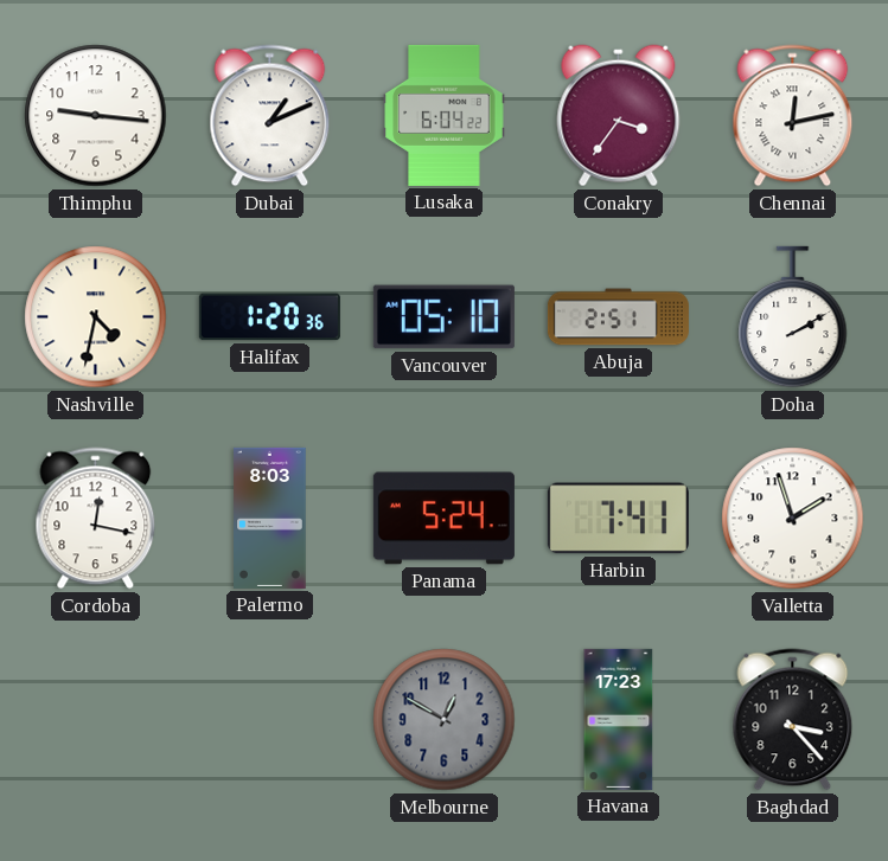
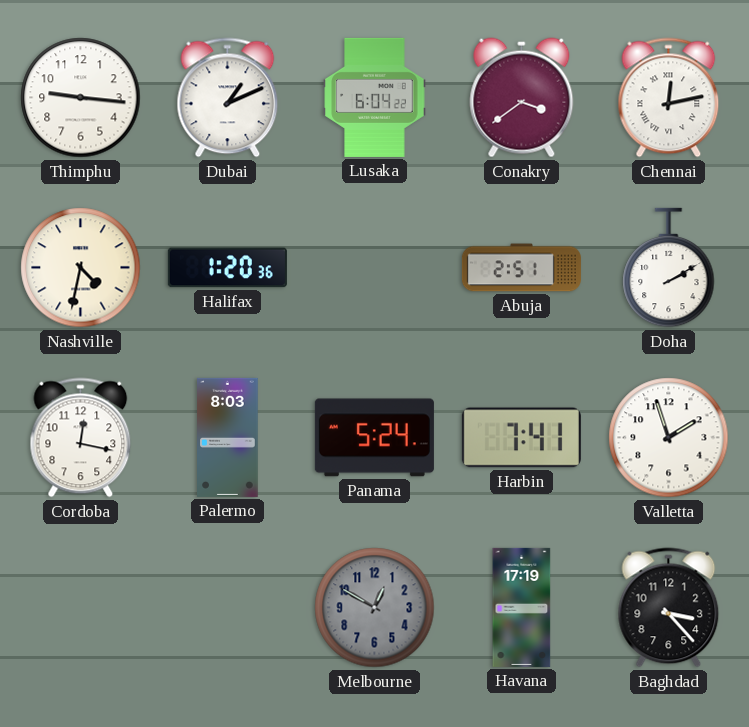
Conakry: 3:36 -> 3:39
Vancouver: 05:10 -> none
Havana: 17:23 -> 17:19
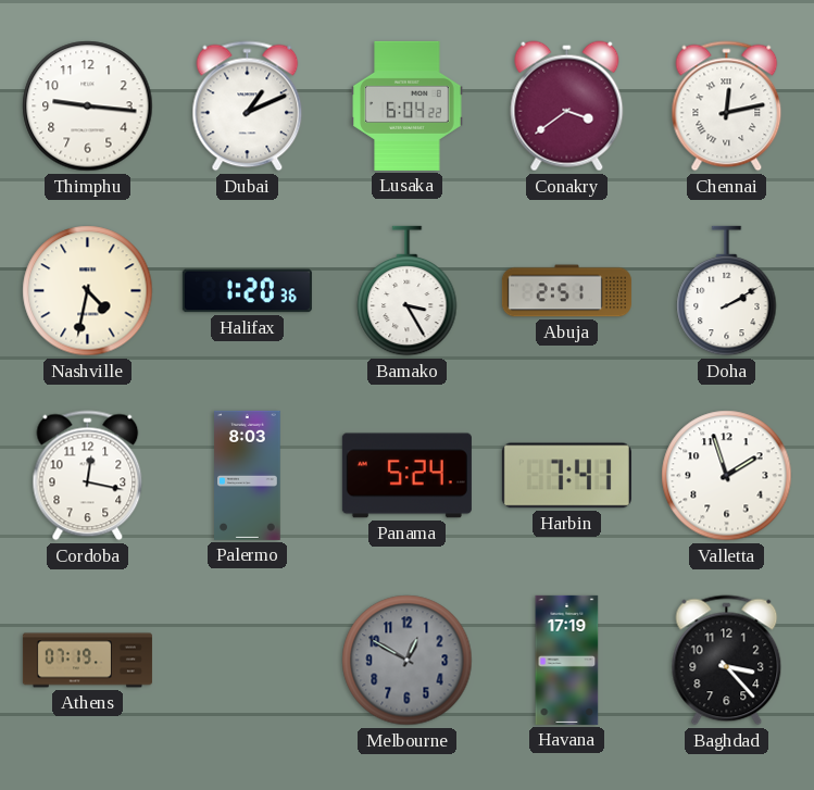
Bamako: none -> 3:25
Athens: none -> 07:19
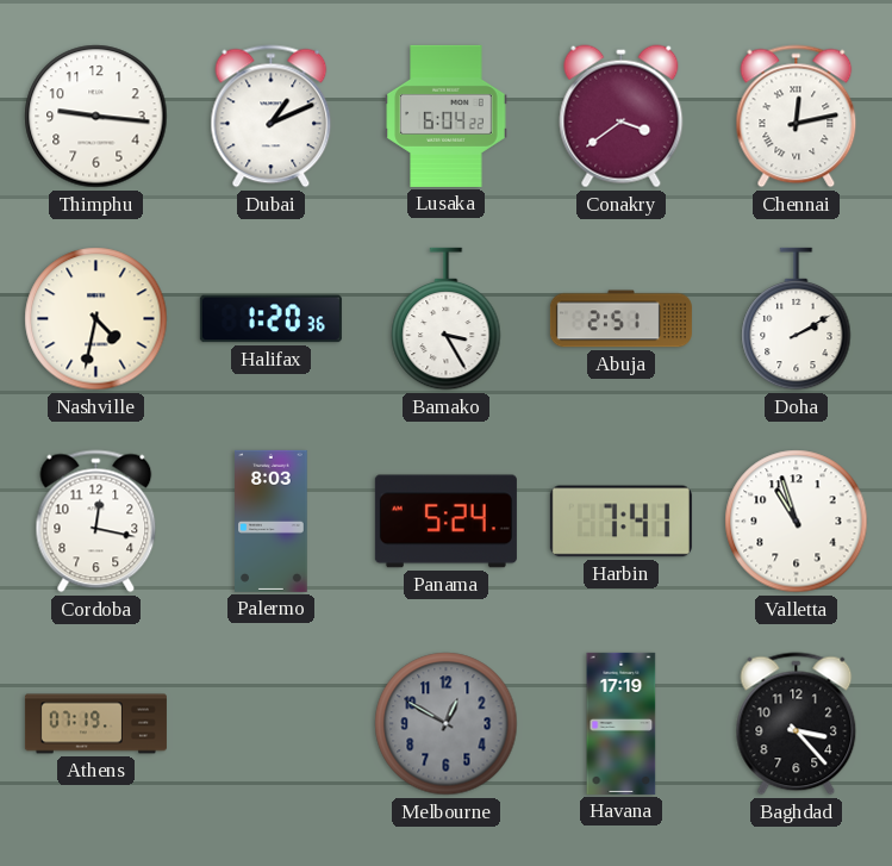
Valletta: 1:57 -> 10:57
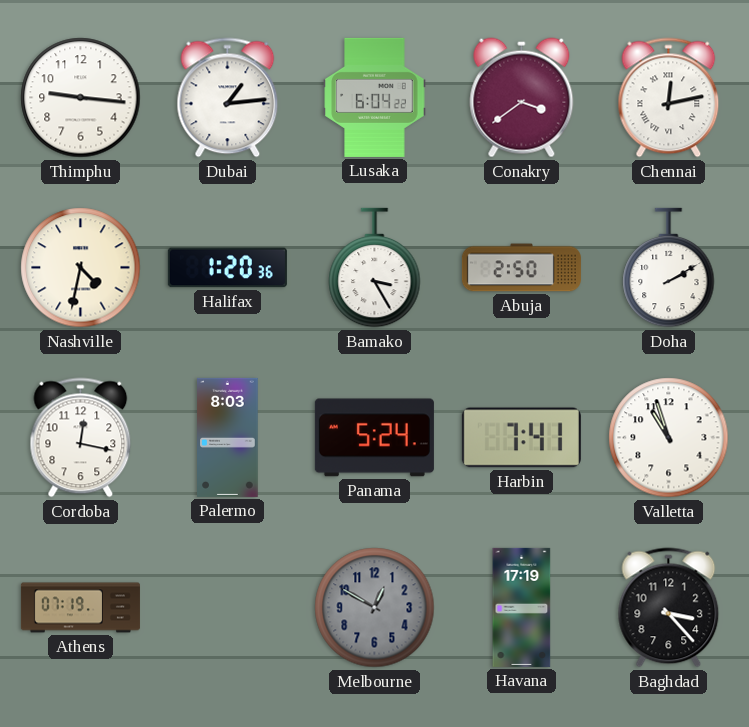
Dubai: 1:11 -> 1:14
Abuja: 2:51 -> 2:50
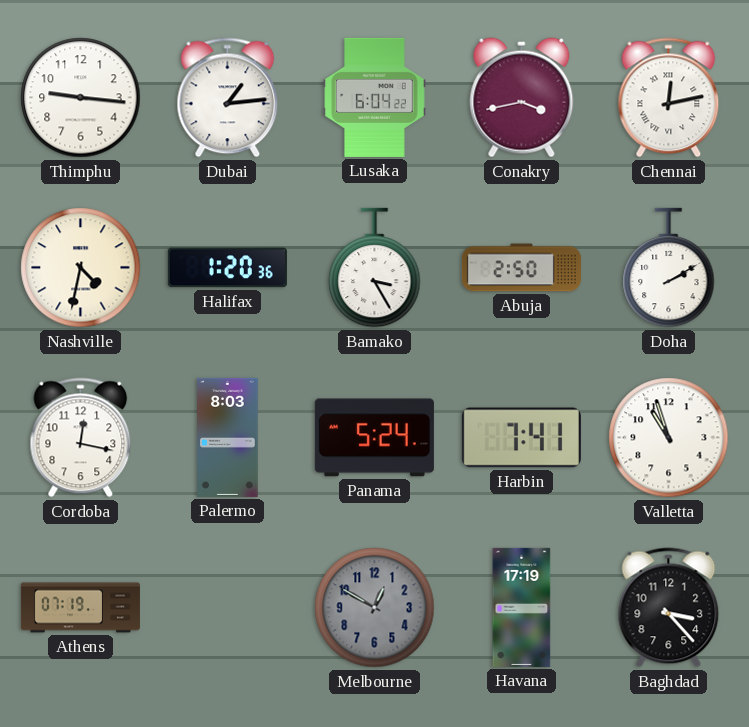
Conakry: 3:39 -> 3:43
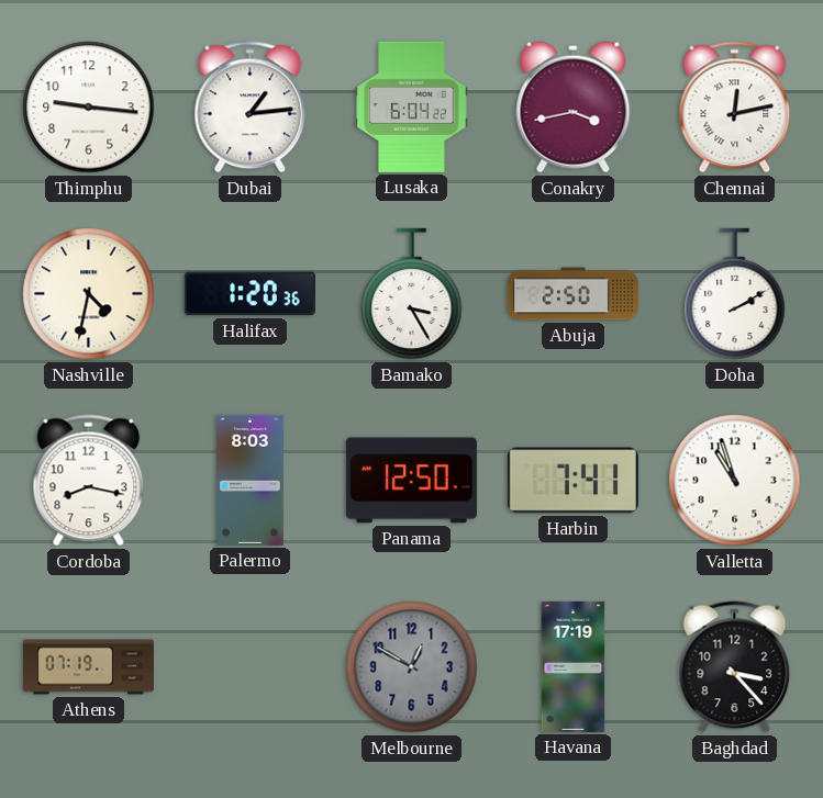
Cordoba: 12:17 -> 8:17
Panama: 5:24 -> 12:50
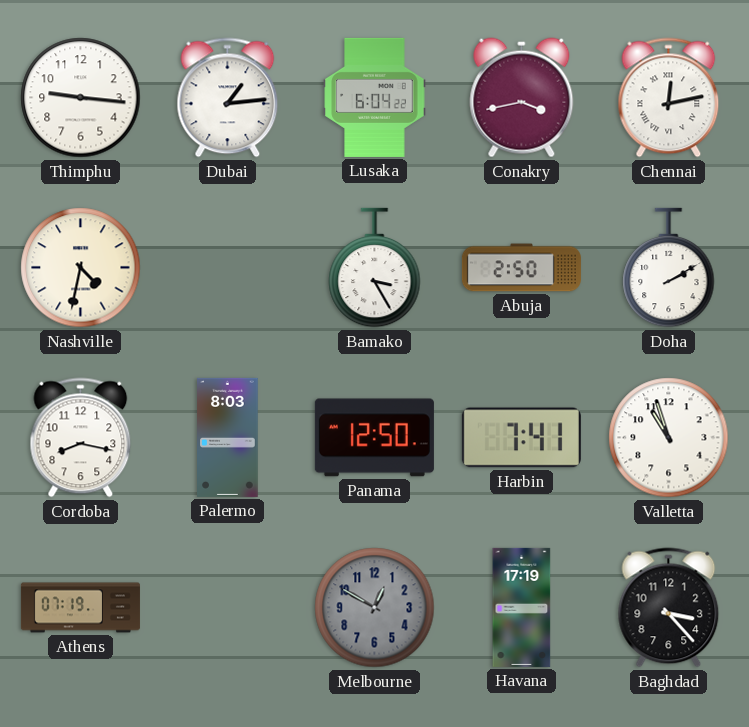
Halifax: 1:20 -> none
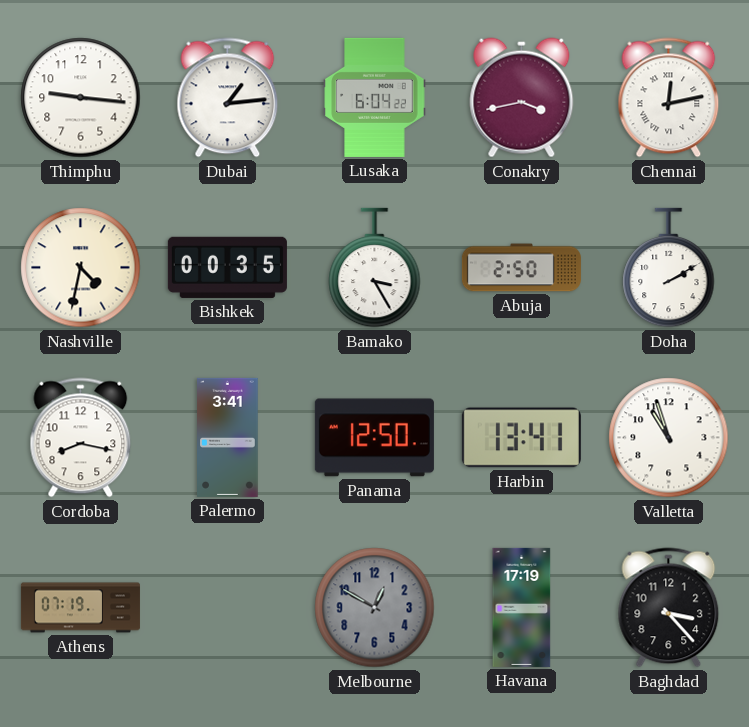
Bishkek: none -> 00:35
Palermo: 8:03 -> 3:41
Harbin: 7:41 -> 13:41
